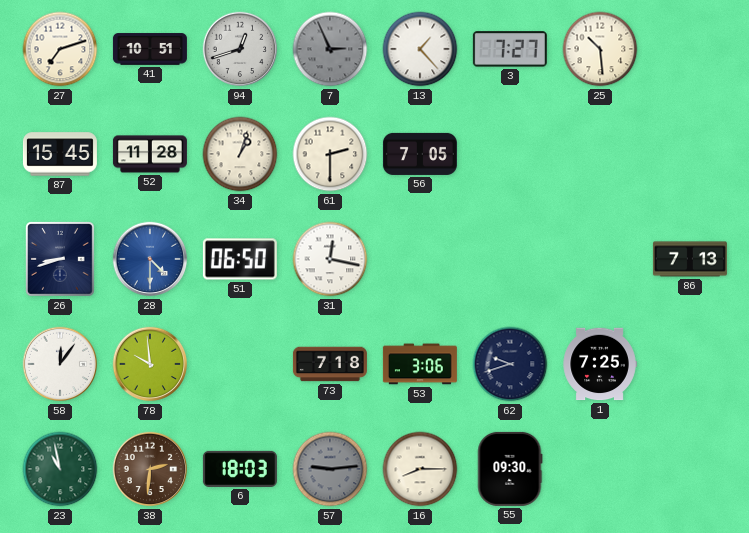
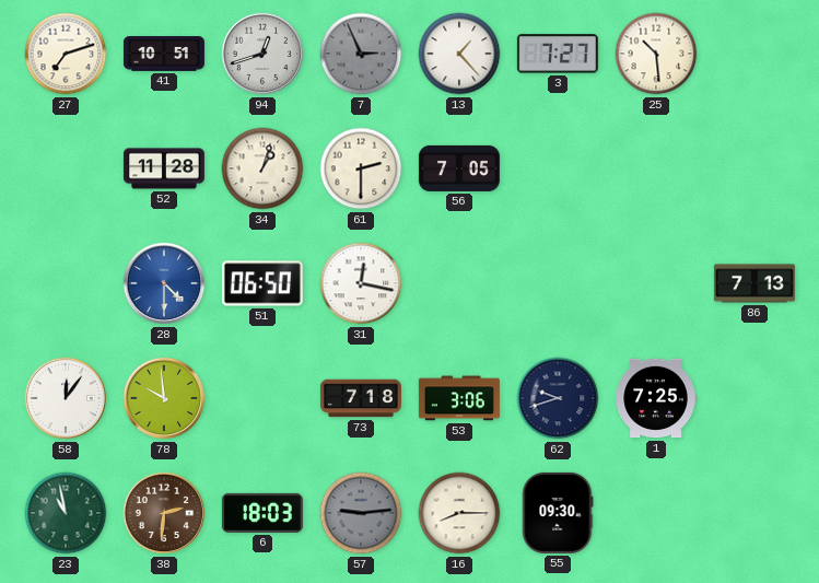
87: 15:45 -> none
26: 8:42 -> none
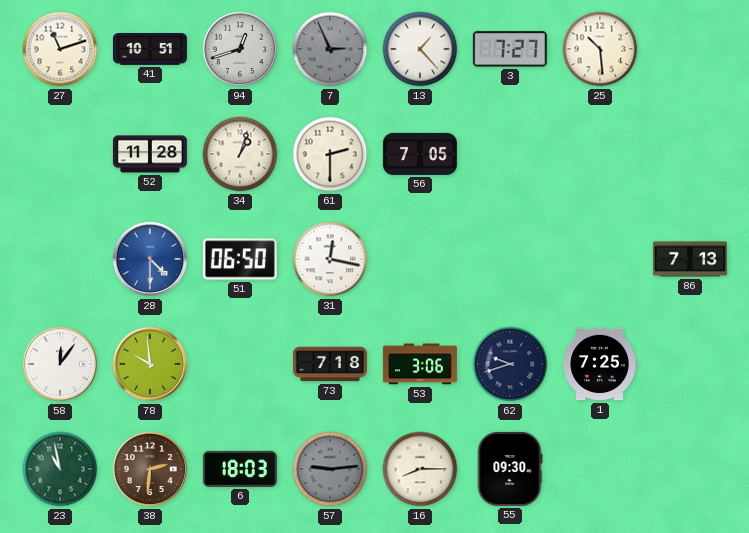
27: 7:12 -> 11:12
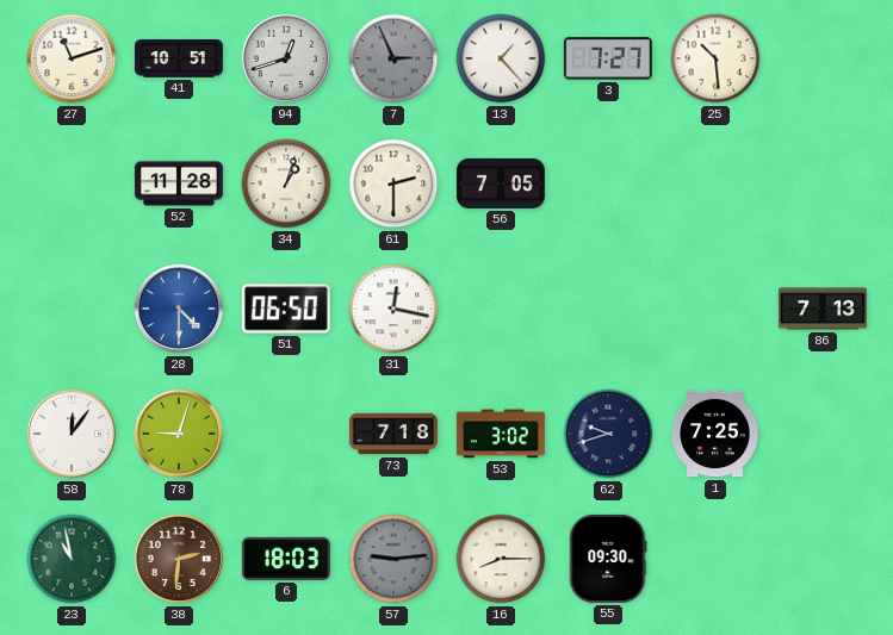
78: 9:59 -> 9:03
53: 3:06 -> 3:02
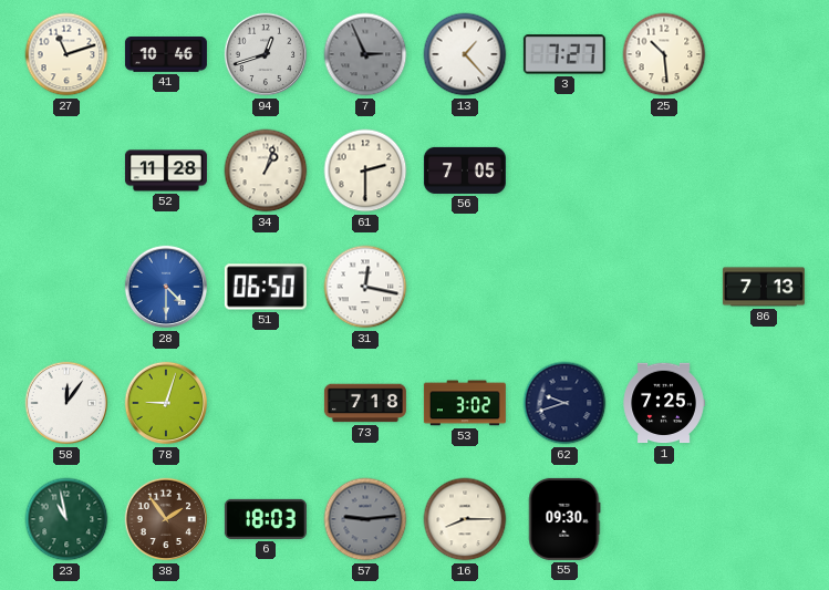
41: 10:51 -> 10:46
38: 2:31 -> 1:54
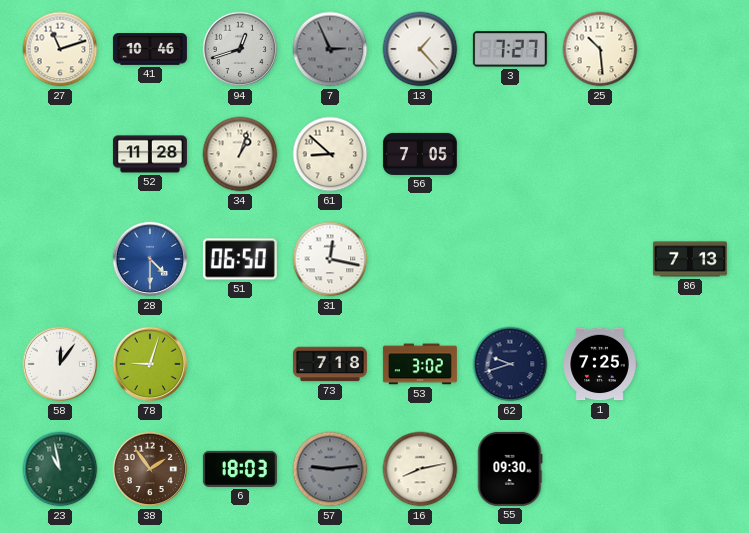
61: 2:30 -> 8:52
16: 8:15 -> 8:13
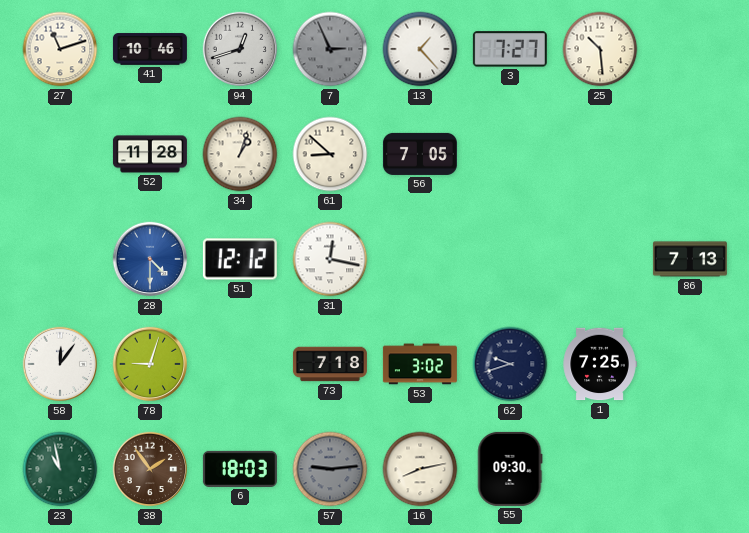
51: 06:50 -> 12:12
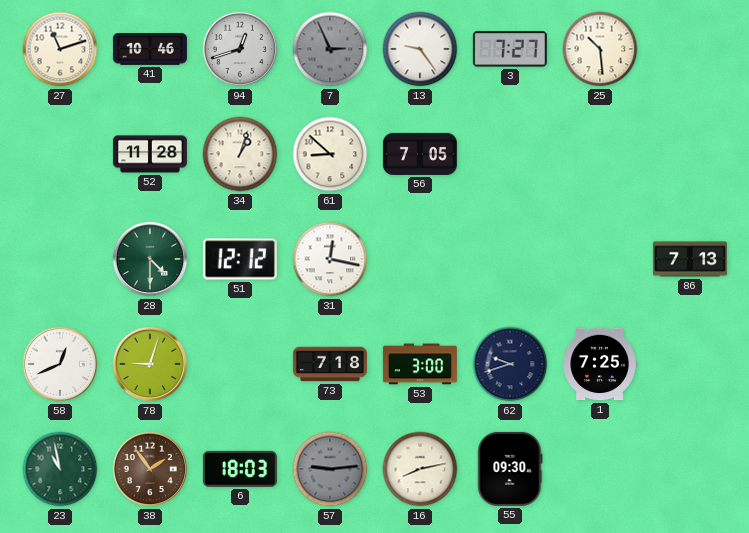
13: 1:23 -> 9:24
28 dial: blue -> green
58: 12:06 -> 12:41
53: 3:02 -> 3:00
